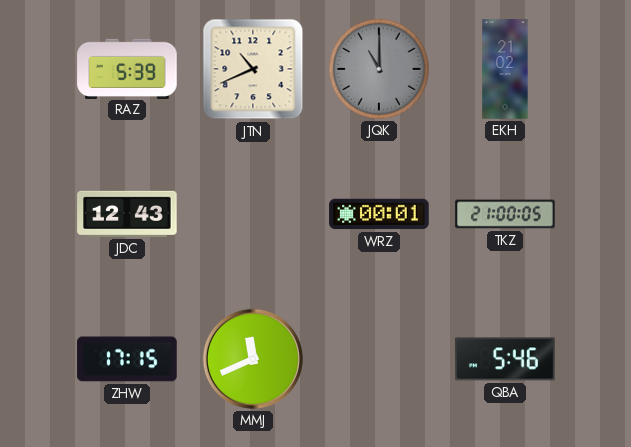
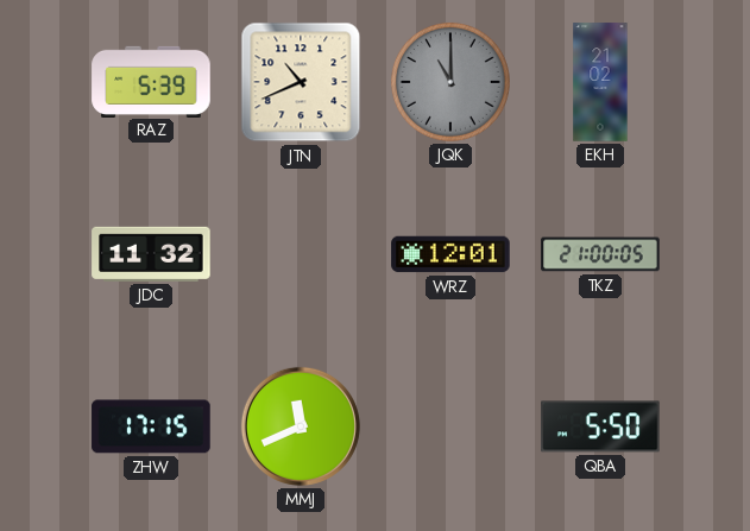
JDC: 12:43 -> 11:32
WRZ: 00:01 -> 12:01
QBA: 5:46 -> 5:50
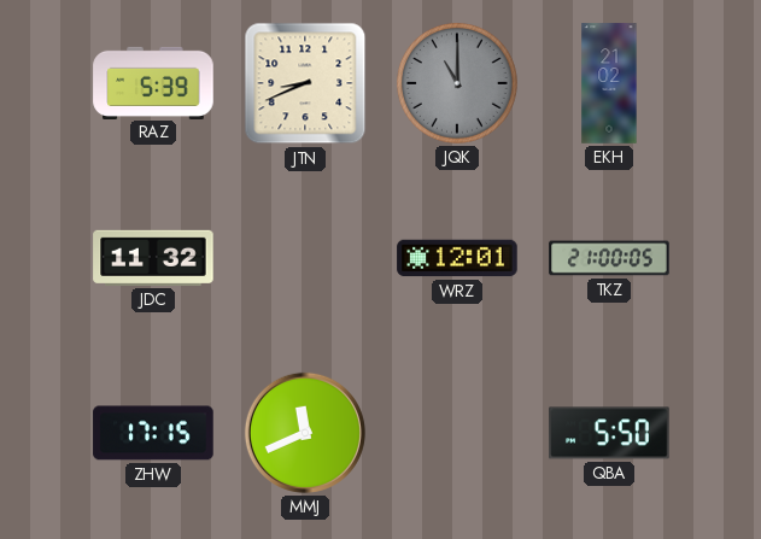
JTN: 10:41 -> 8:41
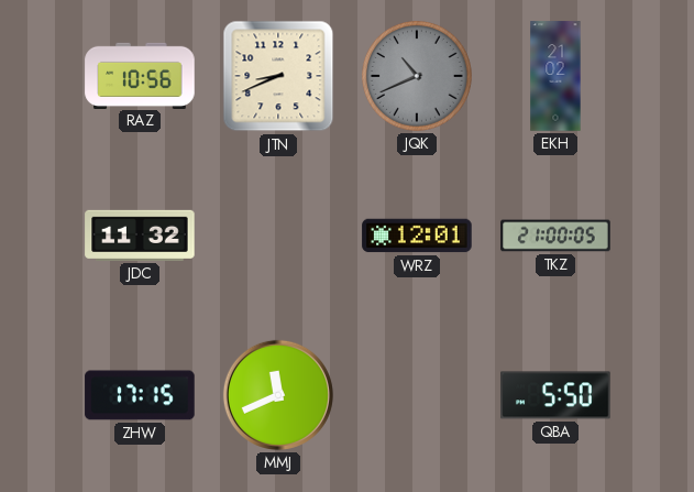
RAZ: 5:39 -> 10:56
JQK: 11:00 -> 10:41
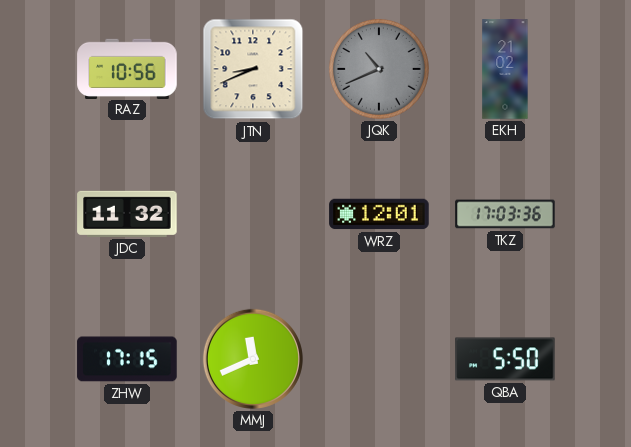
TKZ: 21:00 -> 17:03
